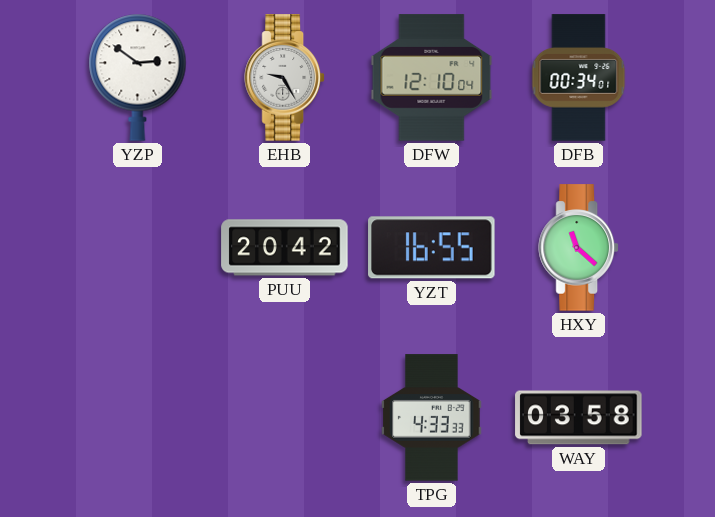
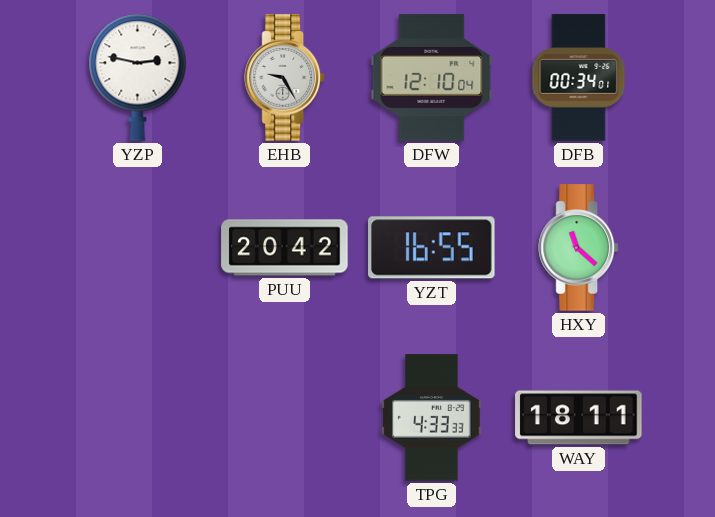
YZP: 2:51 -> 2:47
WAY: 03:58 -> 18:11
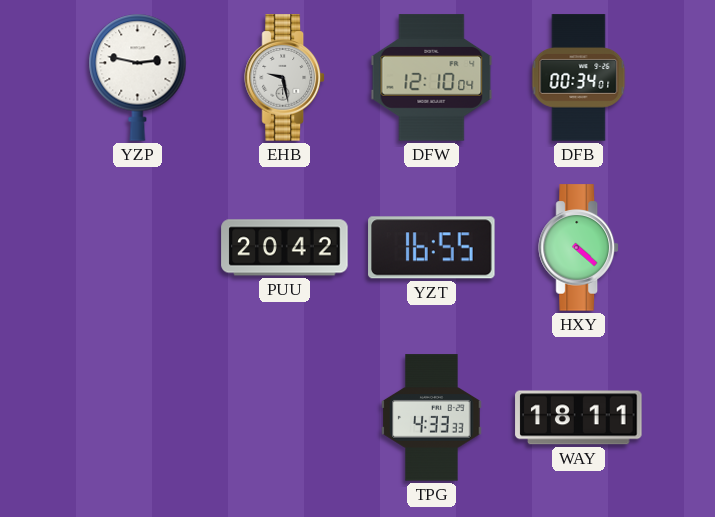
EHB: 9:25 -> 9:28
HXY: 11:22 -> 4:22
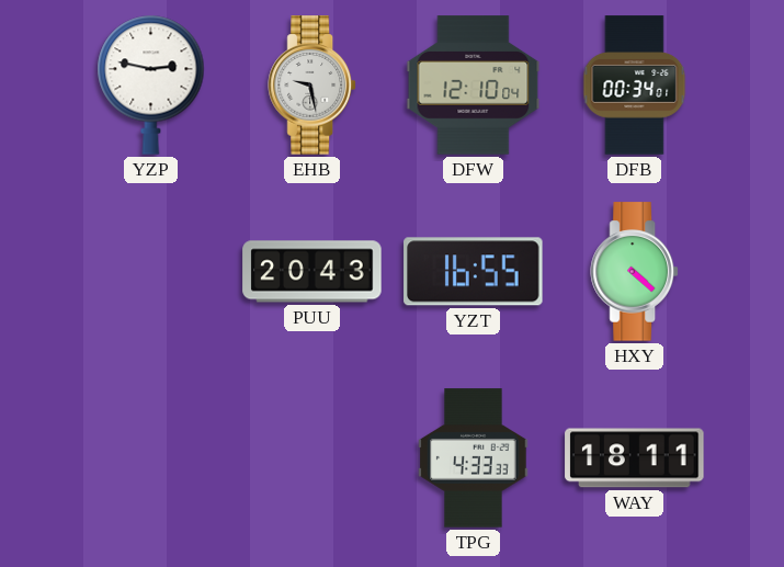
PUU: 20:42 -> 20:43
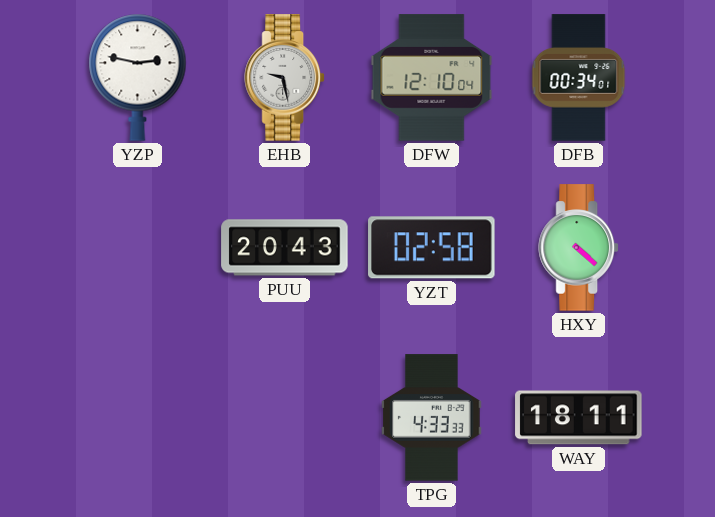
YZT: 16:55 -> 02:58
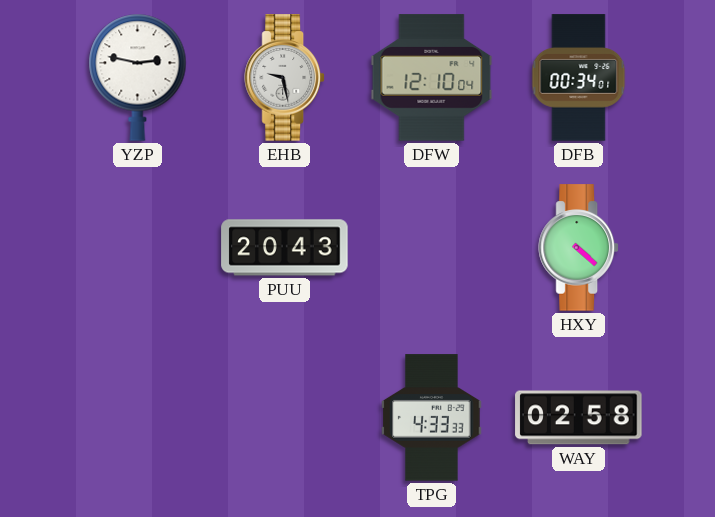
YZT: 02:58 -> none
WAY: 18:11 -> 02:58
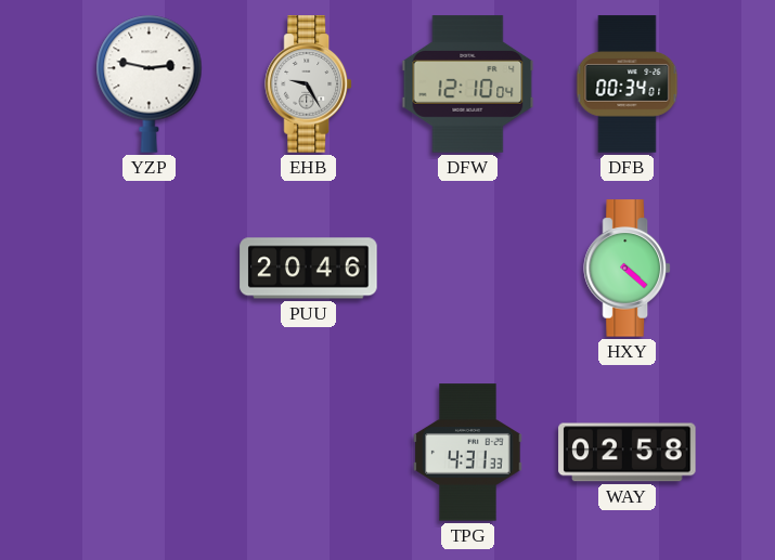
EHB: 9:28 -> 9:25
PUU: 20:43 -> 20:46
TPG: 4:33 -> 4:31
